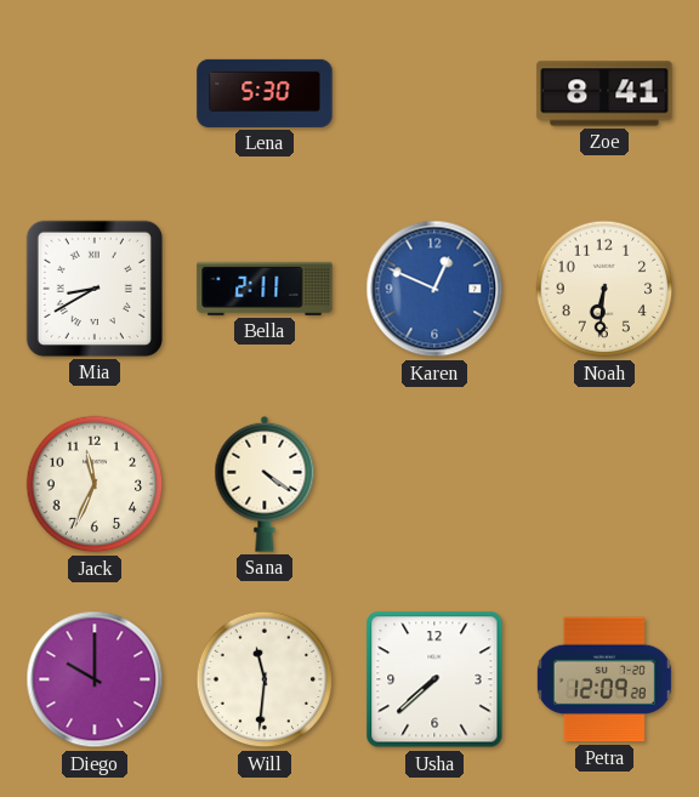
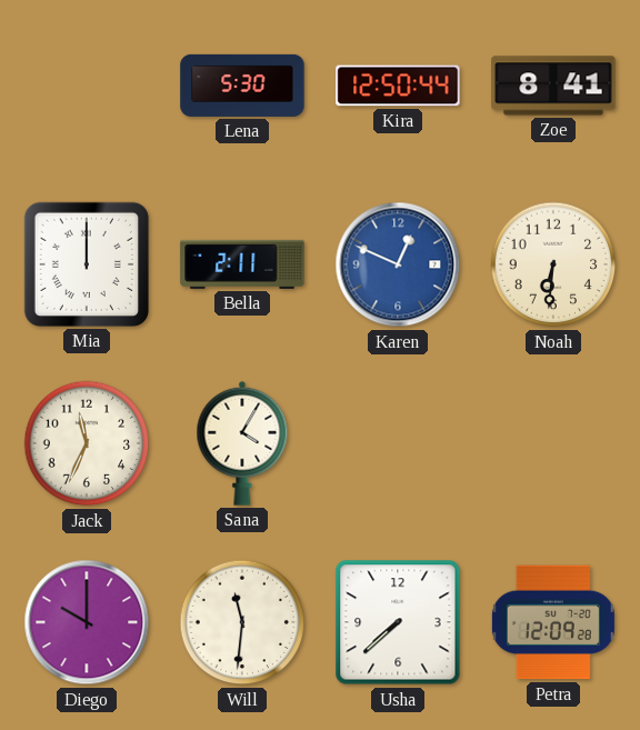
Kira: none -> 12:50
Mia: 8:40 -> 12:00
Sana: 4:21 -> 4:05
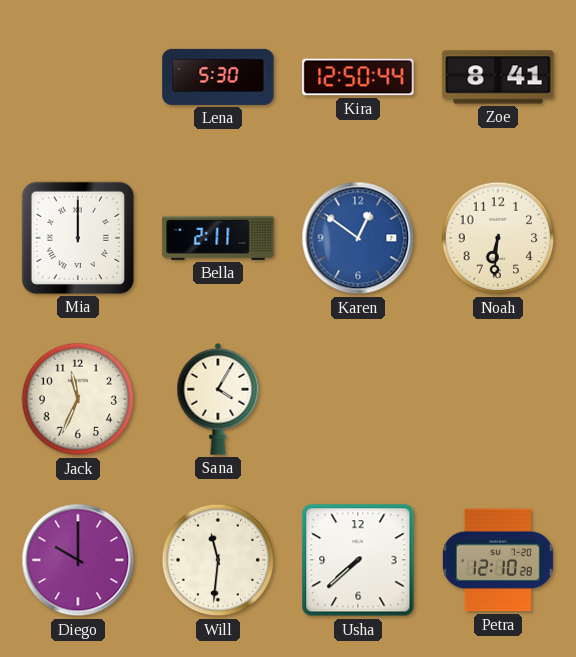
Karen: 12:49 -> 12:51
Petra: 12:09 -> 12:10
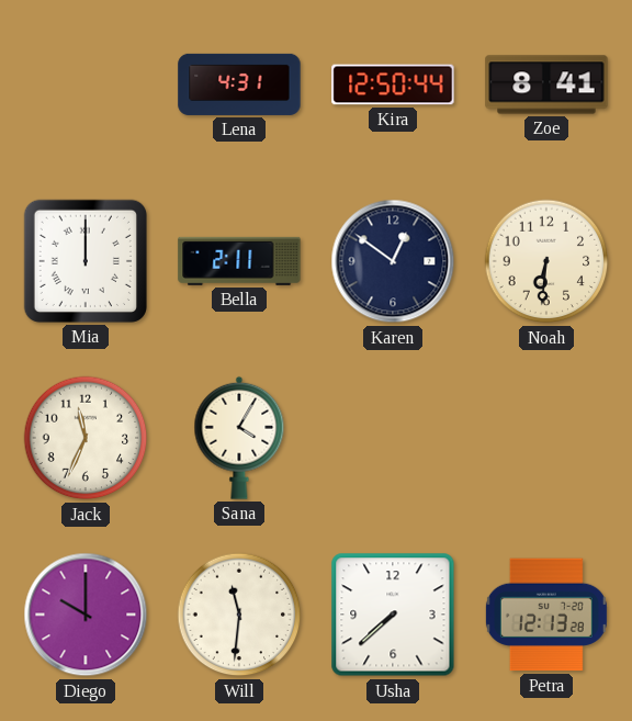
Lena: 5:30 -> 4:31
Karen dial: blue -> navy
Petra: 12:10 -> 12:13
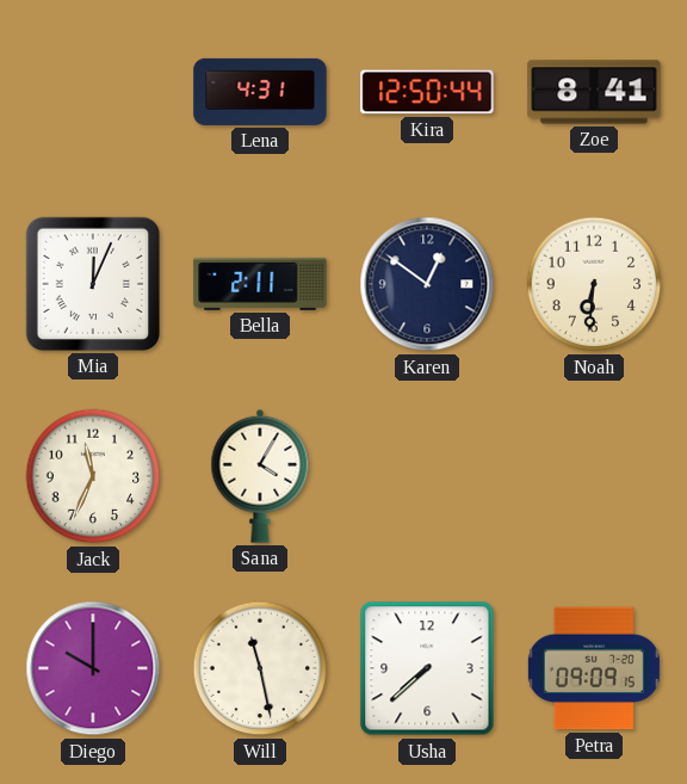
Mia: 12:00 -> 12:04
Will: 11:31 -> 11:28
Petra: 12:13 -> 09:09
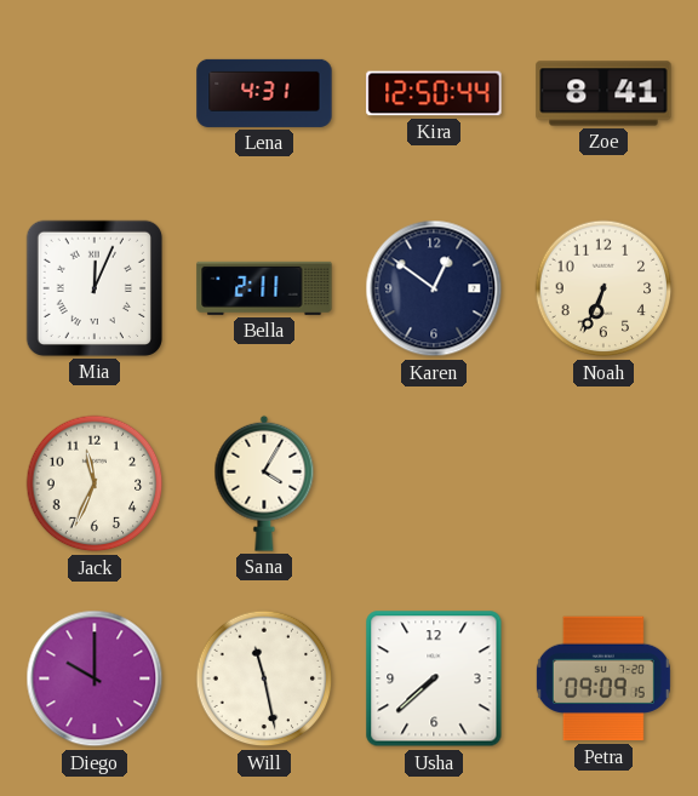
Noah: 6:31 -> 6:34
